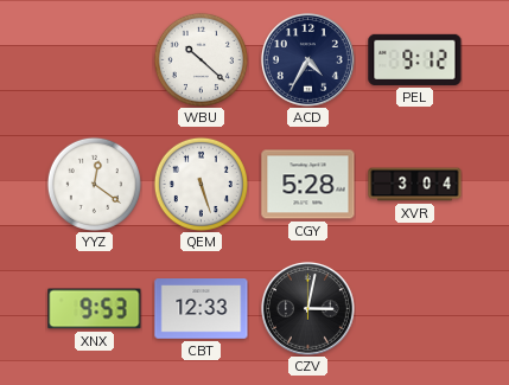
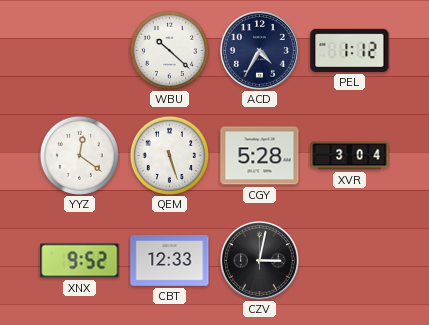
PEL: 9:12 -> 1:12
XNX: 9:53 -> 9:52
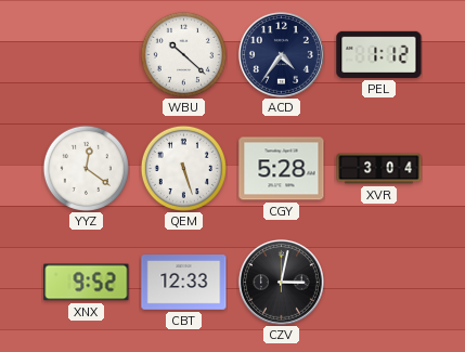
ACD: 4:35 -> 4:36
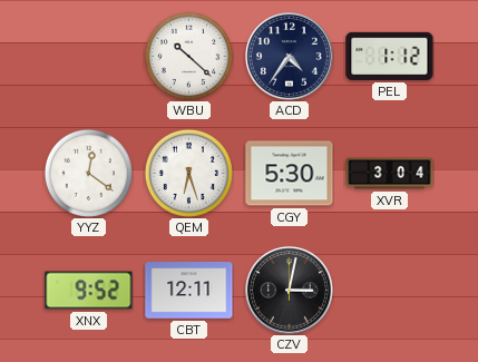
QEM: 5:27 -> 6:27
CGY: 5:28 -> 5:30
CBT: 12:33 -> 12:11
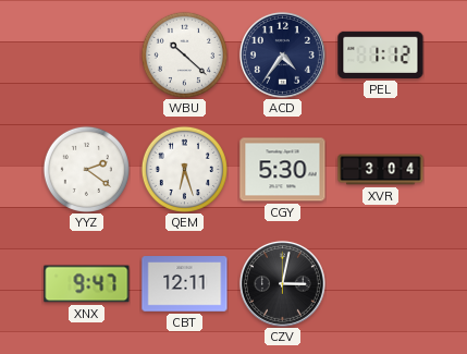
YYZ: 12:21 -> 2:21
XNX: 9:52 -> 9:47
